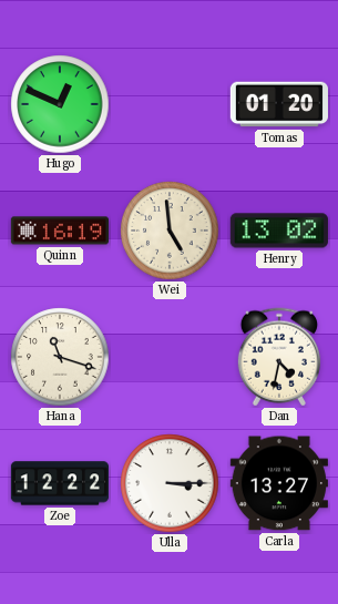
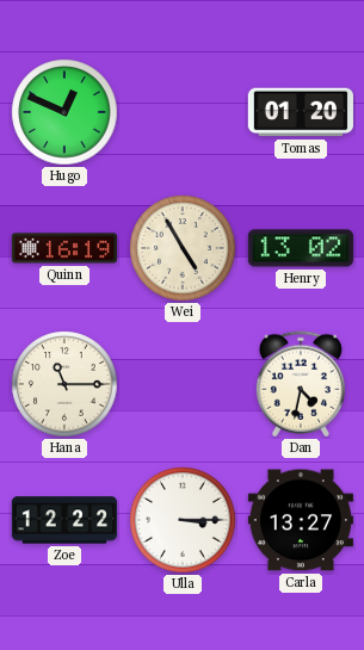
Wei: 4:59 -> 4:55
Hana: 11:18 -> 11:15
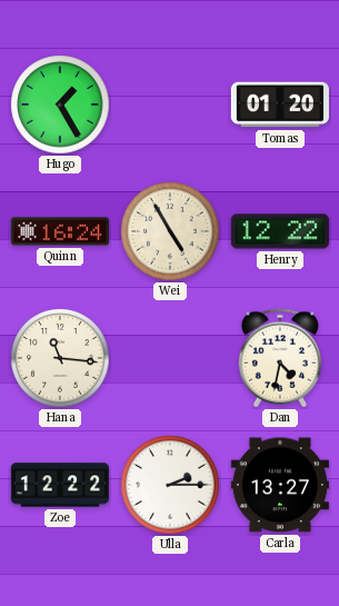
Hugo: 12:49 -> 1:25
Quinn: 16:19 -> 16:24
Henry: 13:02 -> 12:22
Hana: 11:15 -> 11:16
Ulla: 3:15 -> 2:15
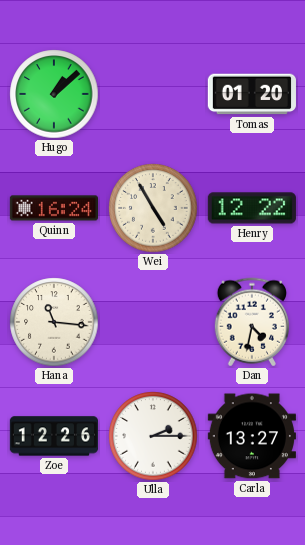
Hugo: 1:25 -> 1:08
Zoe: 12:22 -> 12:26
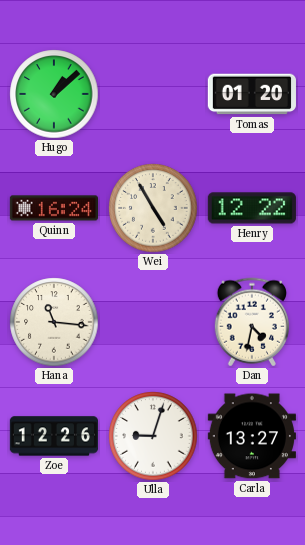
Ulla: 2:15 -> 9:03
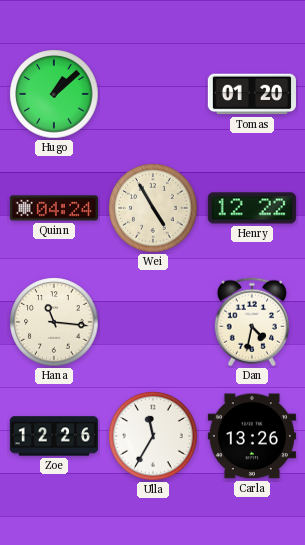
Quinn: 16:24 -> 04:24
Ulla: 9:03 -> 11:35
Carla: 13:27 -> 13:26
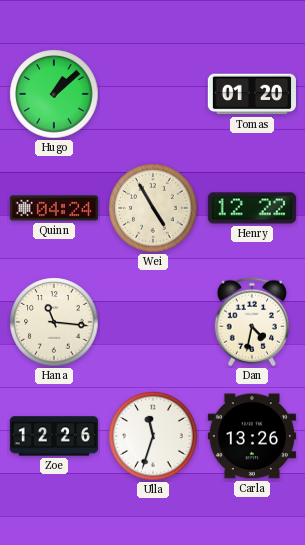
Ulla: 11:35 -> 11:33
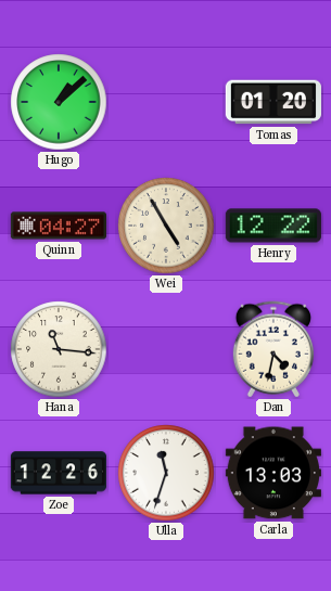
Quinn: 04:24 -> 04:27
Carla: 13:26 -> 13:03
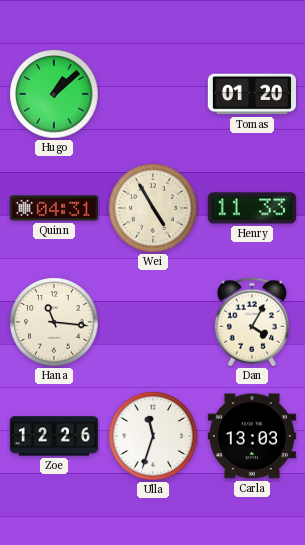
Quinn: 04:27 -> 04:31
Henry: 12:22 -> 11:33
Dan: 4:32 -> 4:05
